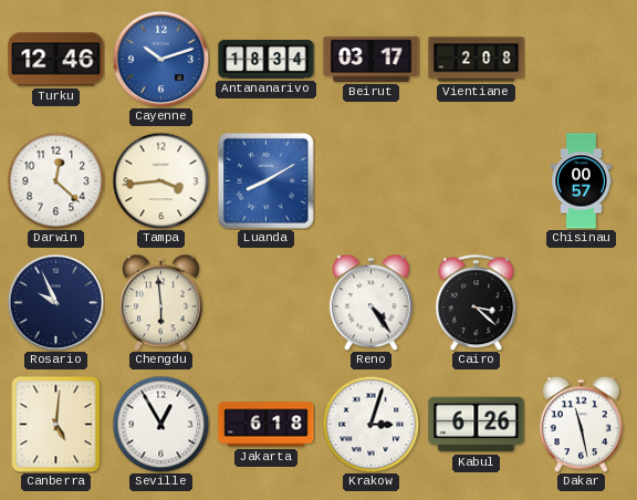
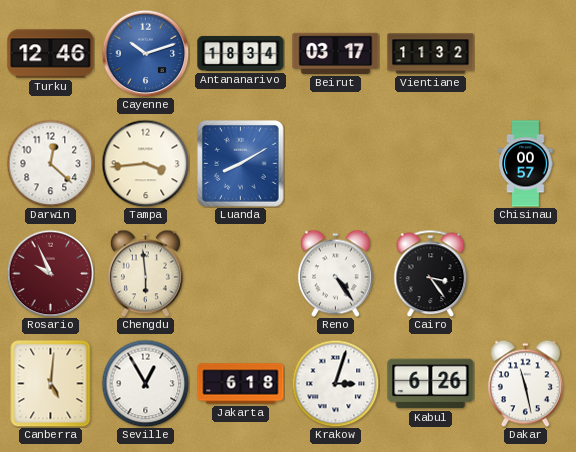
Vientiane: 2:08 -> 11:32
Rosario dial: navy -> burgundy
Cairo: 3:22 -> 3:24
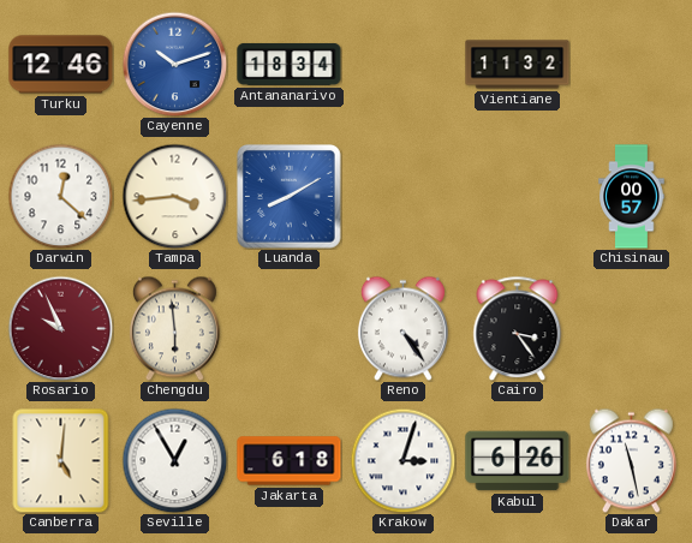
Beirut: 03:17 -> none
